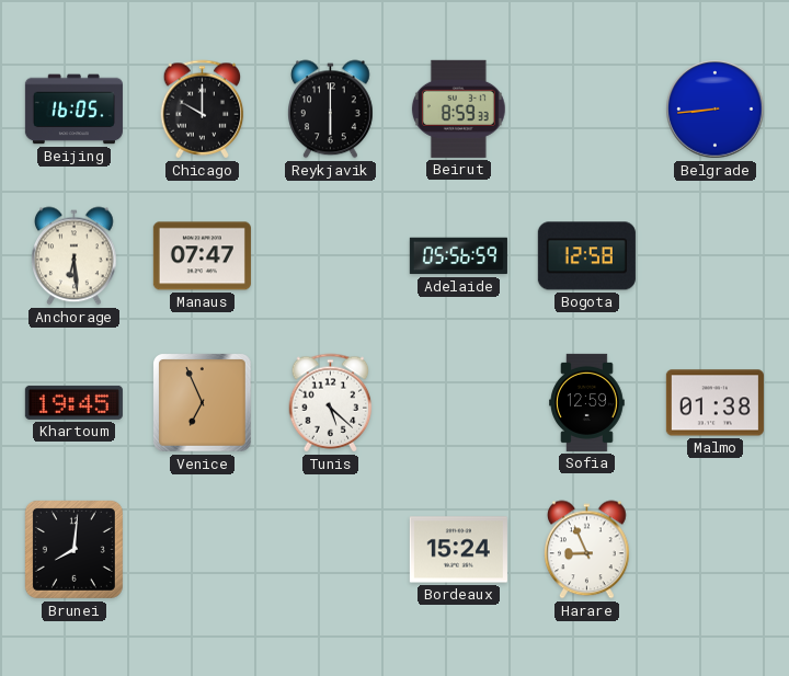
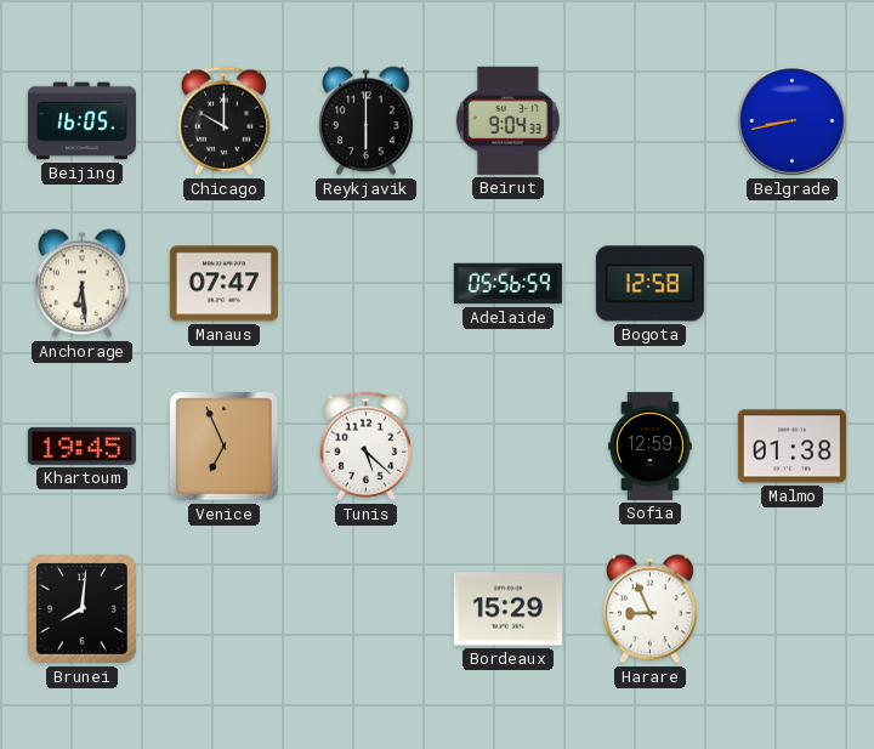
Beirut: 8:59 -> 9:04
Belgrade: 8:44 -> 8:43
Bordeaux: 15:24 -> 15:29
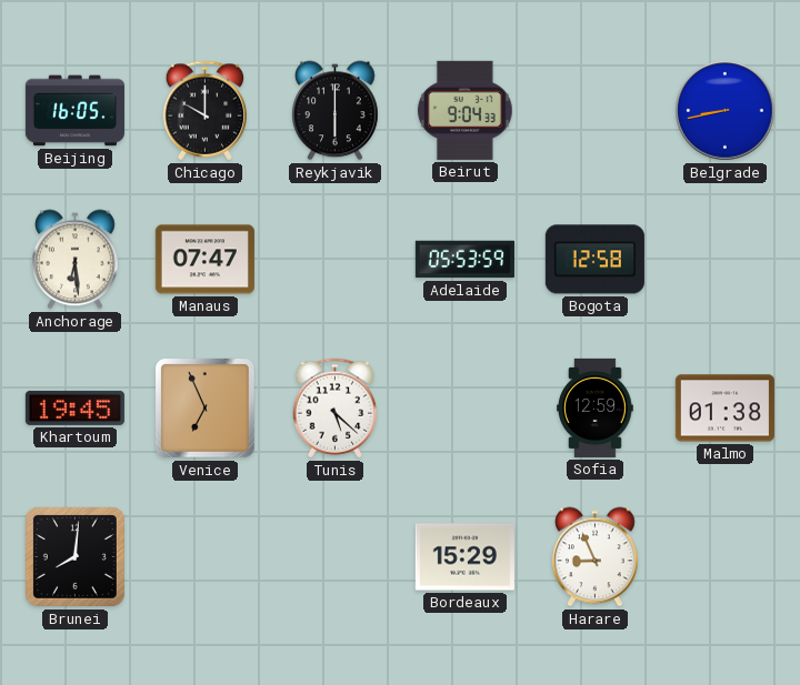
Adelaide: 05:56 -> 05:53
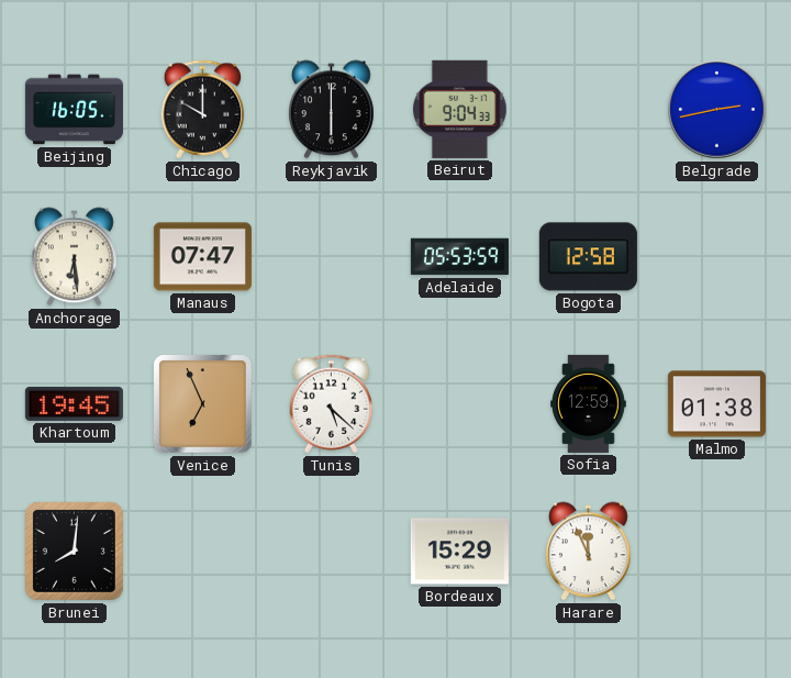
Belgrade: 8:43 -> 2:43
Harare: 8:56 -> 11:56
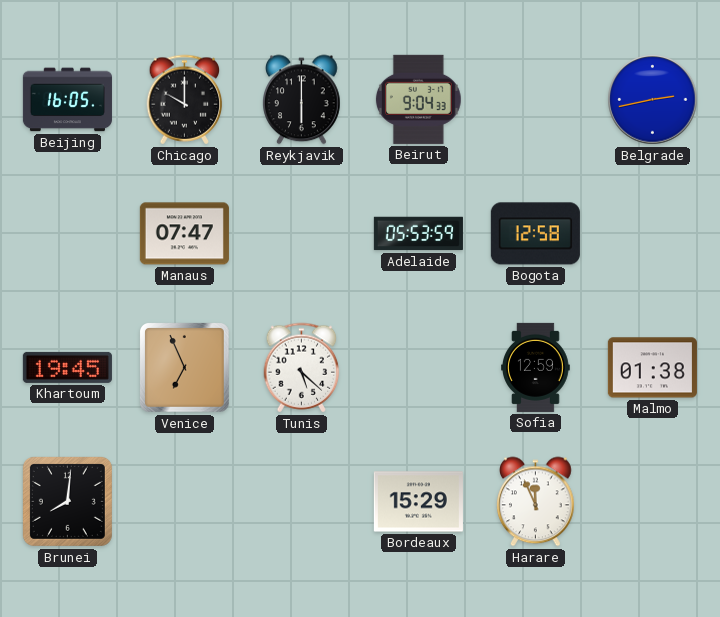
Anchorage: 6:29 -> none
